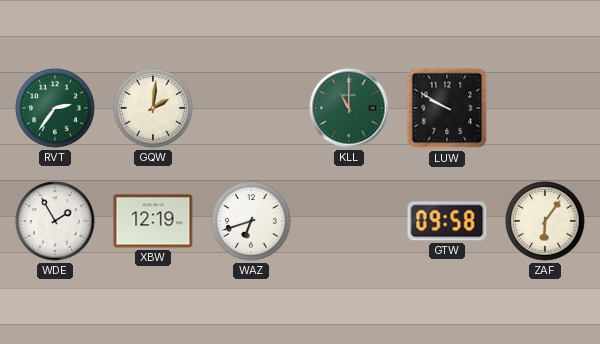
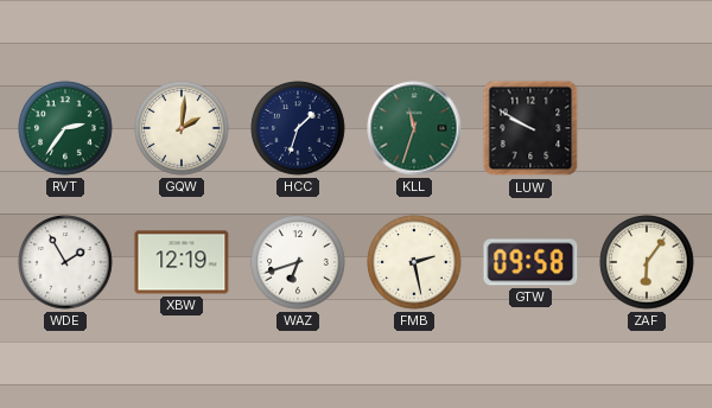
HCC: none -> 1:33
KLL: 11:00 -> 11:33
FMB: none -> 2:28
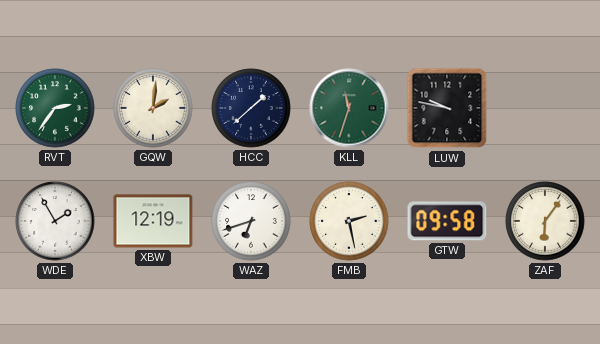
HCC: 1:33 -> 1:38
LUW: 9:50 -> 9:47
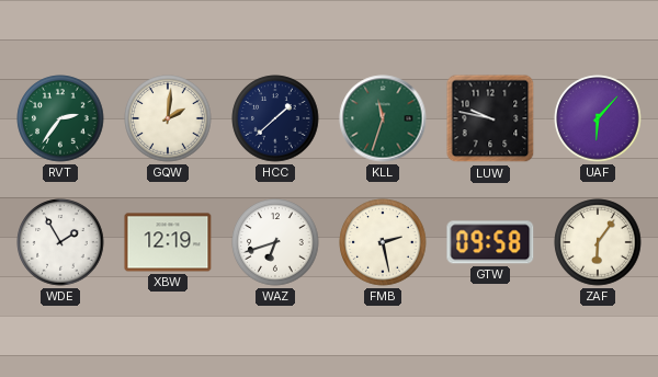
UAF: none -> 6:07
